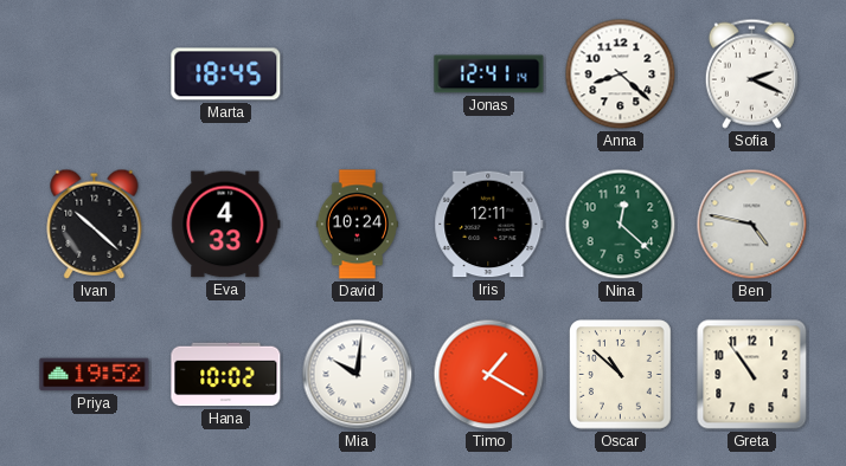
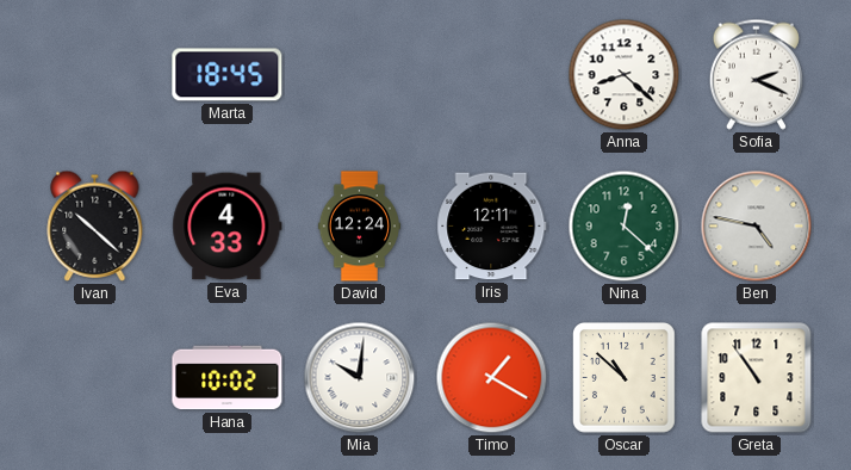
Jonas: 12:41 -> none
David: 10:24 -> 12:24
Priya: 19:52 -> none
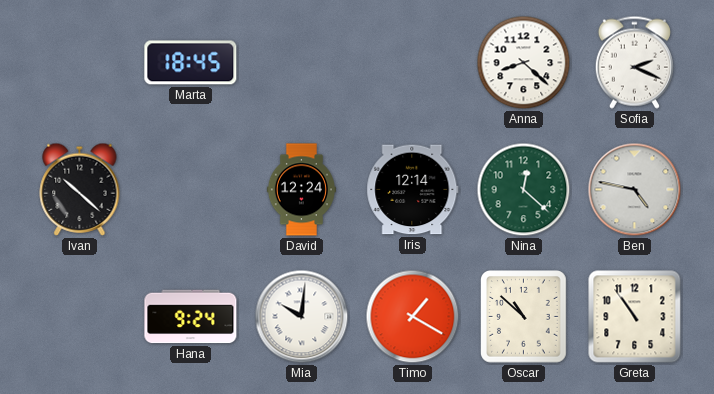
Eva: 4:33 -> none
Iris: 12:11 -> 12:14
Hana: 10:02 -> 9:24
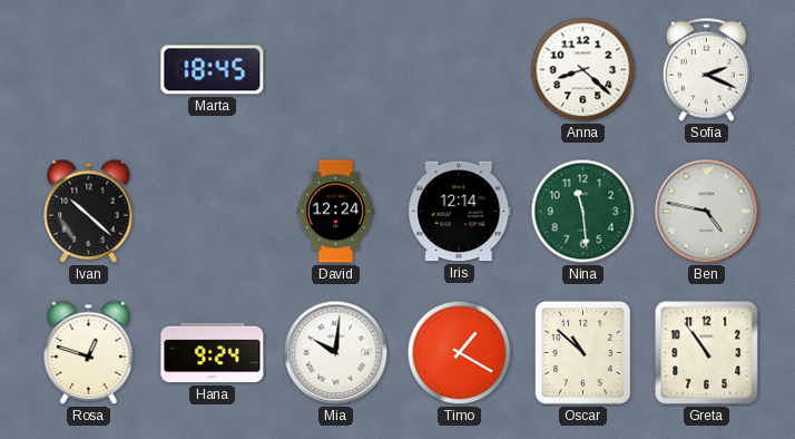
Nina: 12:22 -> 11:29
Rosa: none -> 12:48
